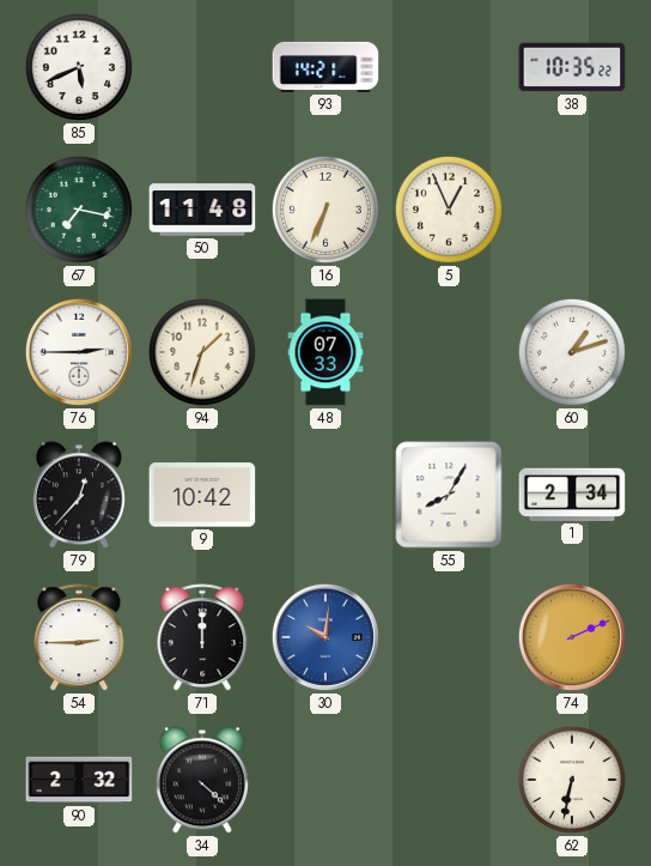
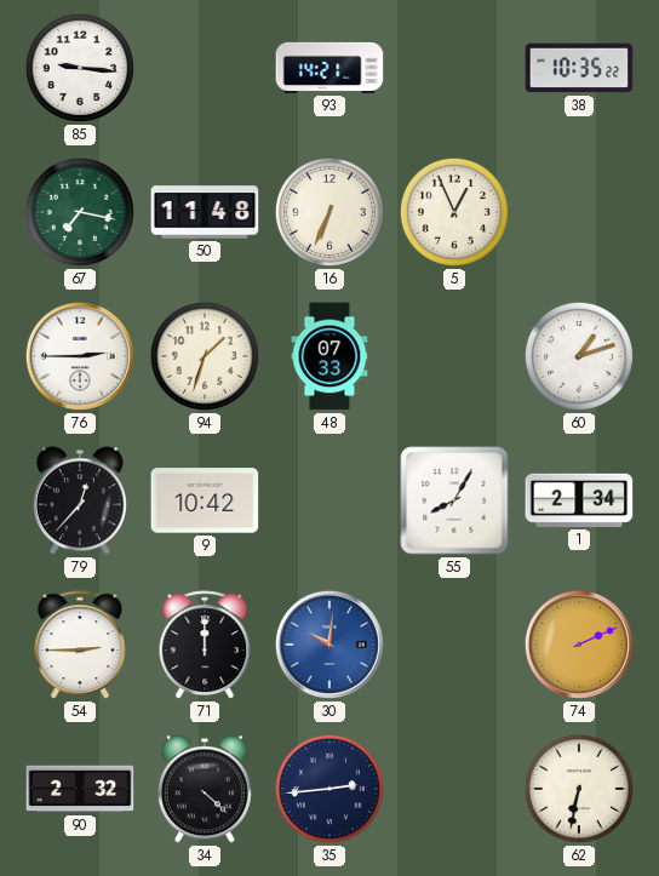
85: 5:41 -> 9:16
35: none -> 2:44
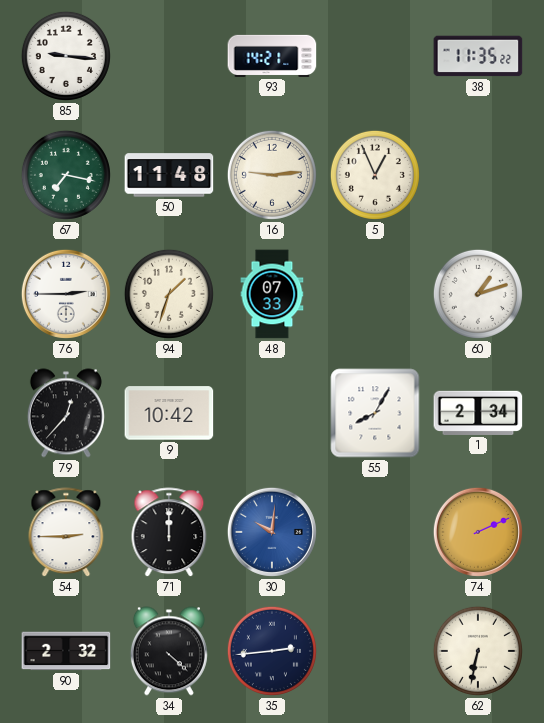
38: 10:35 -> 11:35
16: 6:34 -> 9:14
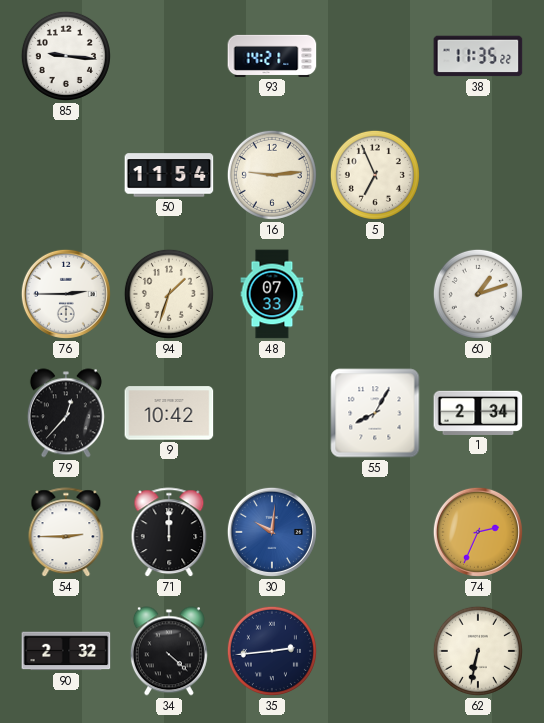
67: 7:17 -> none
50: 11:48 -> 11:54
5: 12:56 -> 6:56
74: 2:11 -> 2:34
